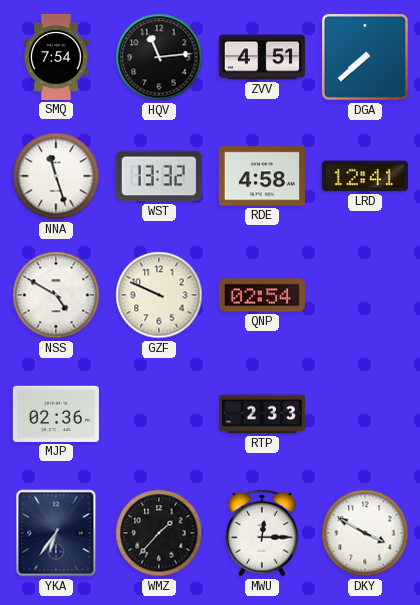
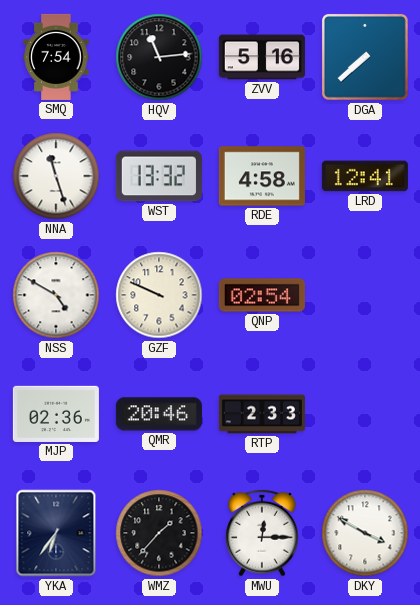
ZVV: 4:51 -> 5:16
QMR: none -> 20:46
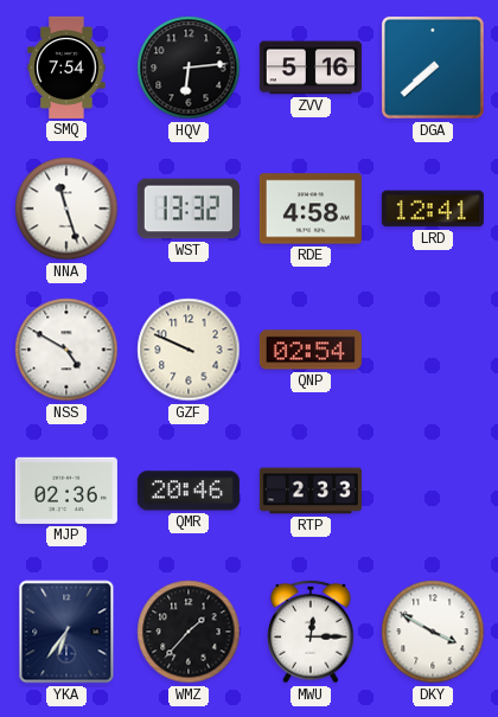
HQV: 11:14 -> 6:14
